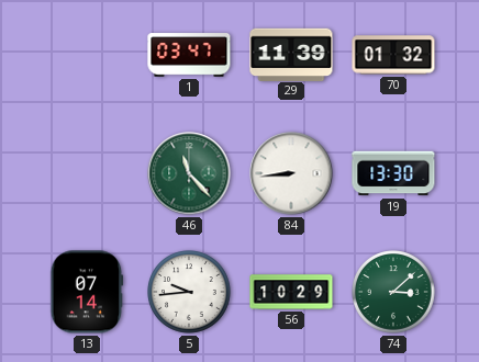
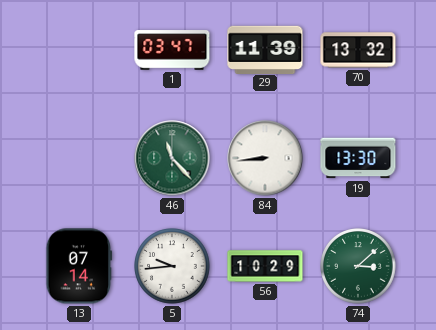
70: 01:32 -> 13:32
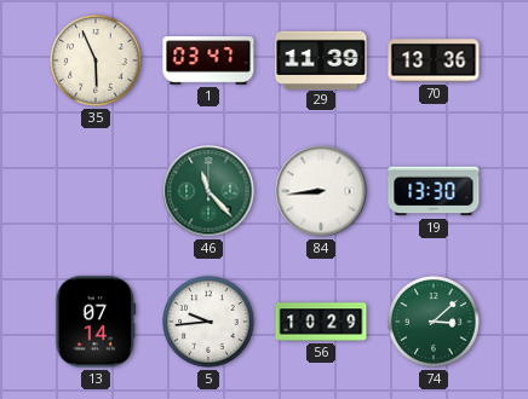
35: none -> 5:56
70: 13:32 -> 13:36
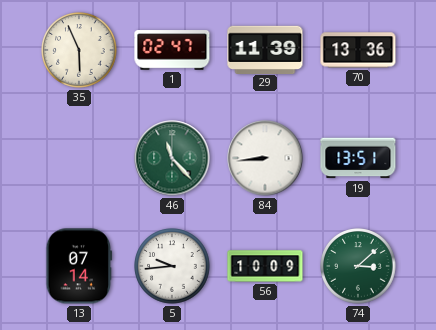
1: 03:47 -> 02:47
19: 13:30 -> 13:51
56: 10:29 -> 10:09
